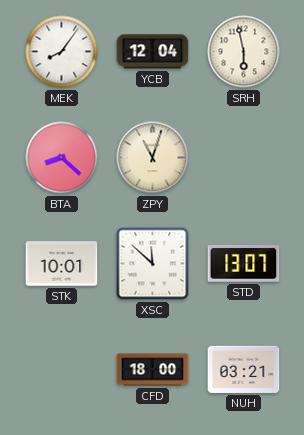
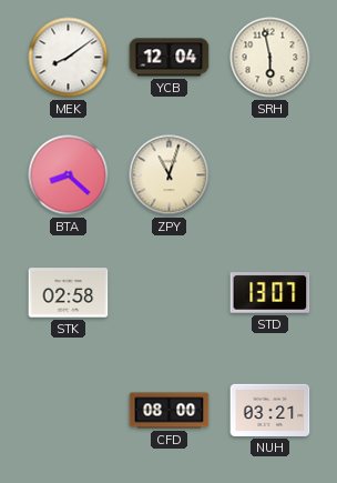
MEK: 8:06 -> 8:09
STK: 10:01 -> 02:58
XSC: 11:52 -> none
CFD: 18:00 -> 08:00
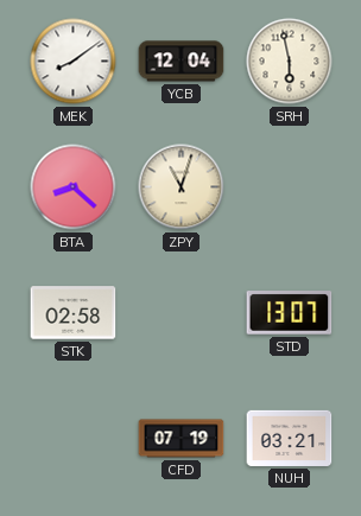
CFD: 08:00 -> 07:19
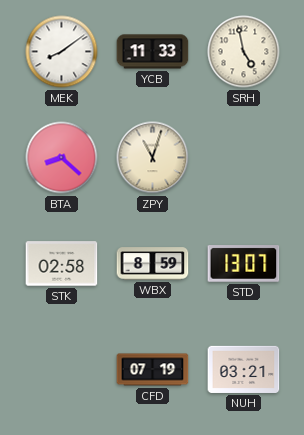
YCB: 12:04 -> 11:33
SRH: 5:58 -> 4:58
WBX: none -> 8:59
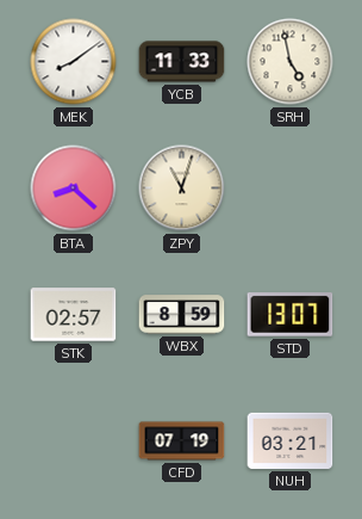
STK: 02:58 -> 02:57
